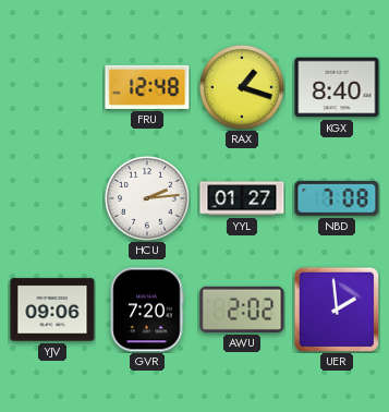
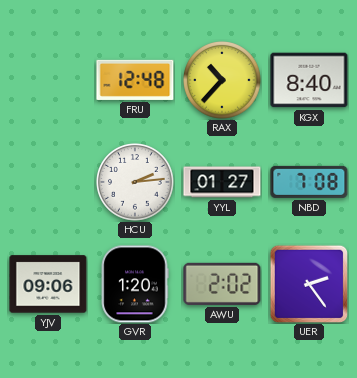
RAX: 1:18 -> 10:37
GVR: 7:20 -> 1:20
UER: 1:59 -> 2:24
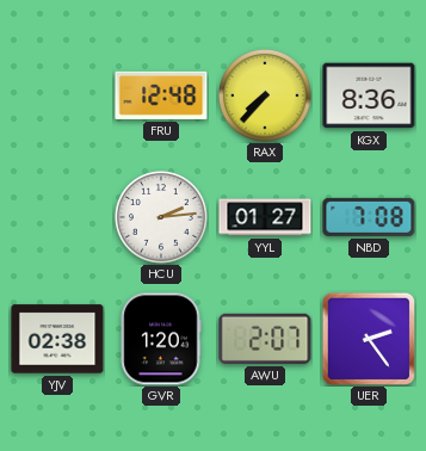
RAX: 10:37 -> 7:37
KGX: 8:40 -> 8:36
YJV: 09:06 -> 02:38
AWU: 2:02 -> 2:07
